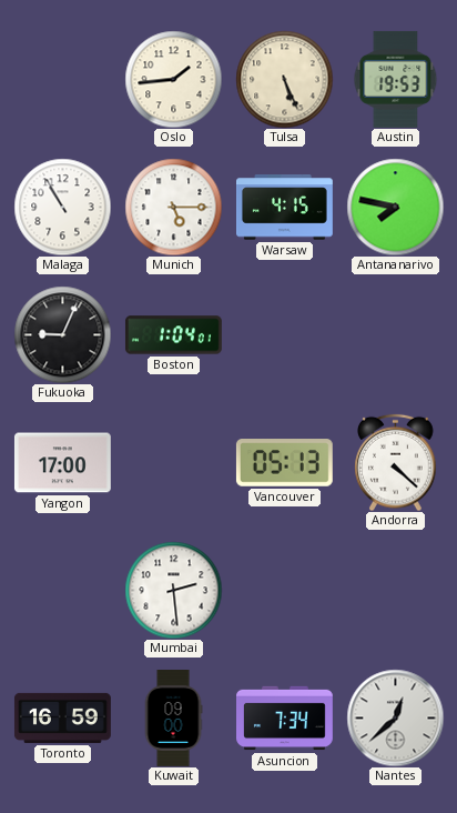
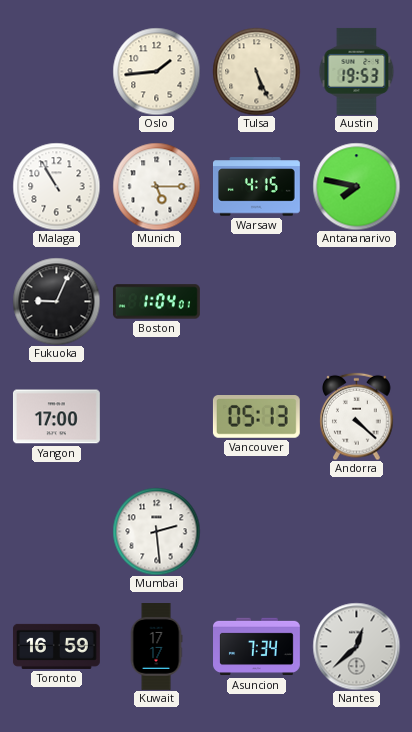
Kuwait: 09:00 -> 17:17
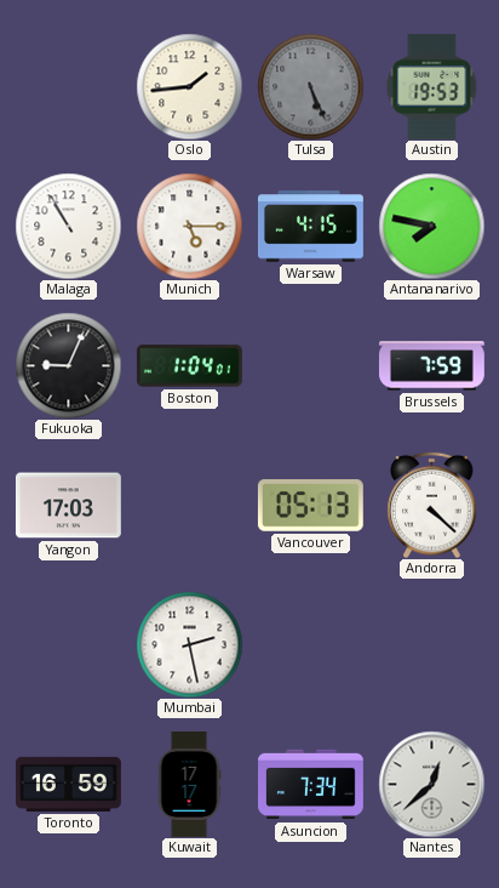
Tulsa dial: cream -> grey
Brussels: none -> 7:59
Yangon: 17:00 -> 17:03
Mumbai: 2:29 -> 2:28
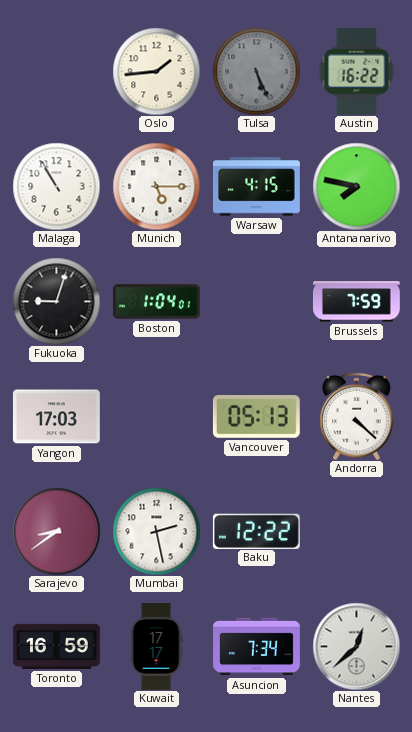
Austin: 19:53 -> 16:22
Fukuoka: 9:04 -> 9:03
Sarajevo: none -> 8:39
Baku: none -> 12:22
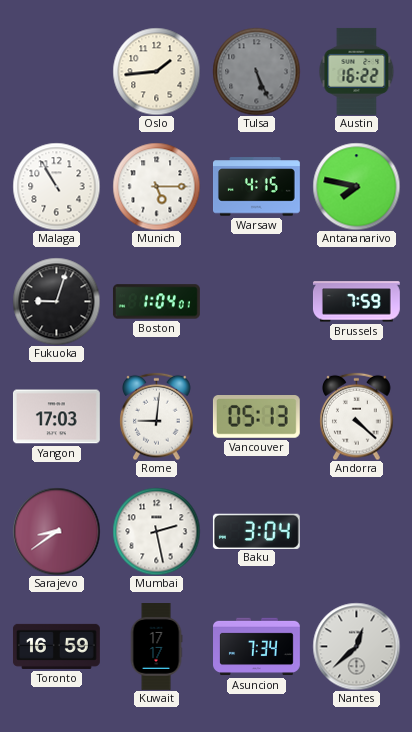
Rome: none -> 9:01
Baku: 12:22 -> 3:04
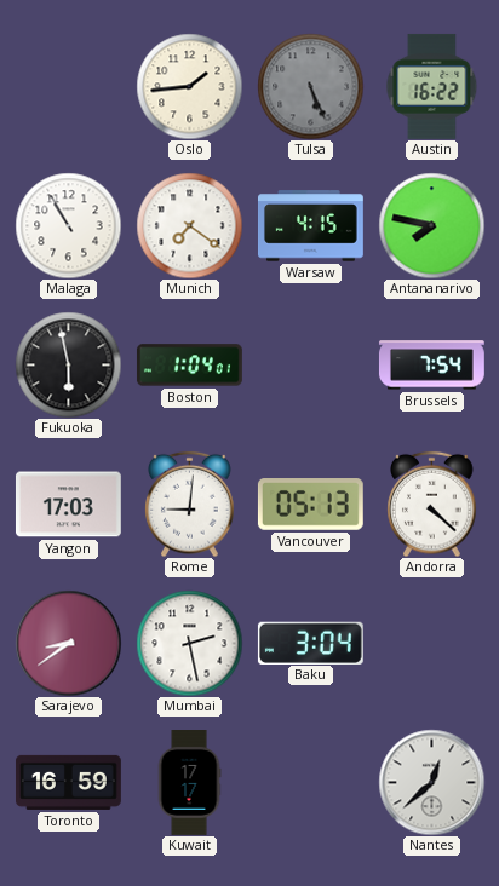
Munich: 5:15 -> 7:21
Fukuoka: 9:03 -> 5:58
Brussels: 7:59 -> 7:54
Asuncion: 7:34 -> none
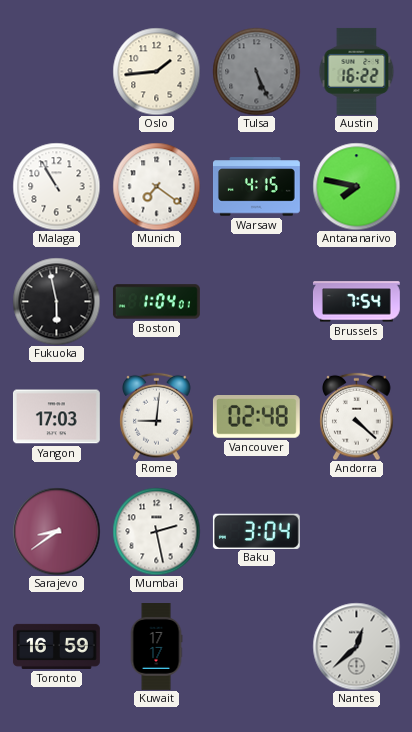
Vancouver: 05:13 -> 02:48
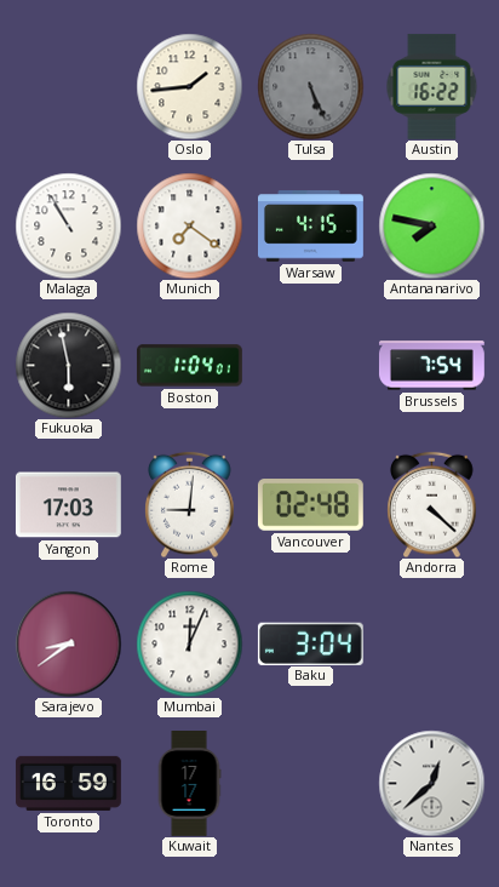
Mumbai: 2:28 -> 12:04
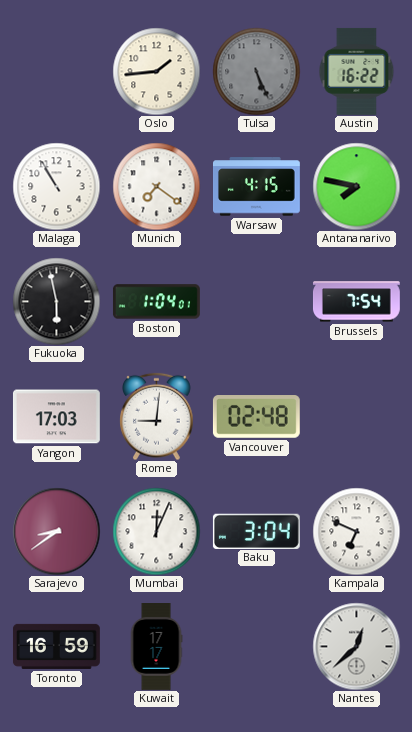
Andorra: 4:22 -> none
Kampala: none -> 6:49
